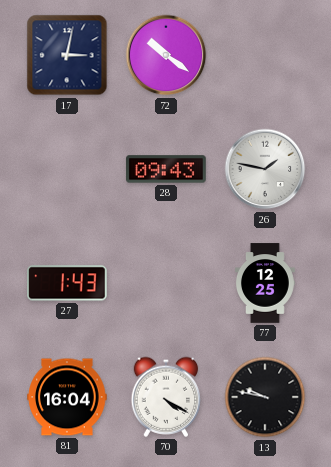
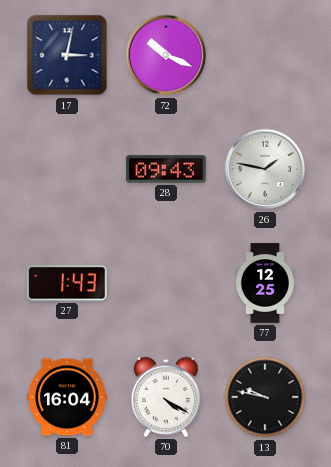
72: 10:21 -> 10:19
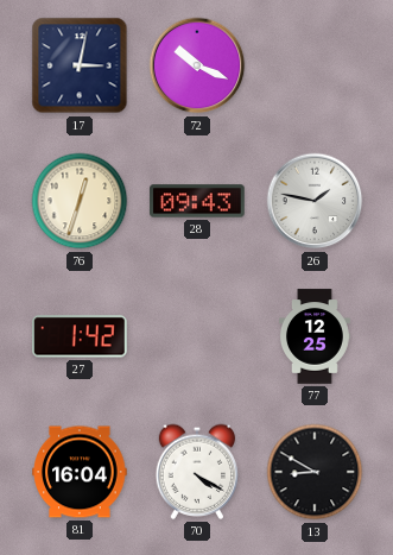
76: none -> 12:33
27: 1:43 -> 1:42
13: 9:47 -> 8:50
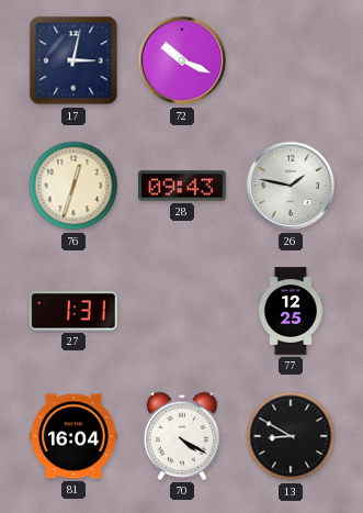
27: 1:42 -> 1:31
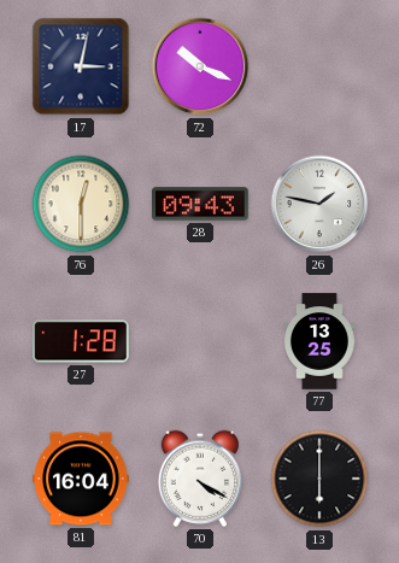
76: 12:33 -> 12:30
27: 1:31 -> 1:28
77: 12:25 -> 13:25
13: 8:50 -> 6:00
